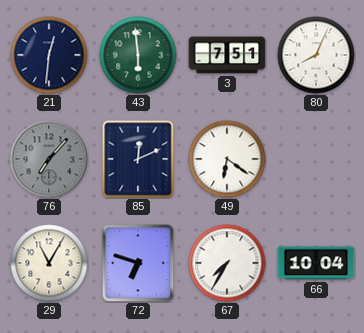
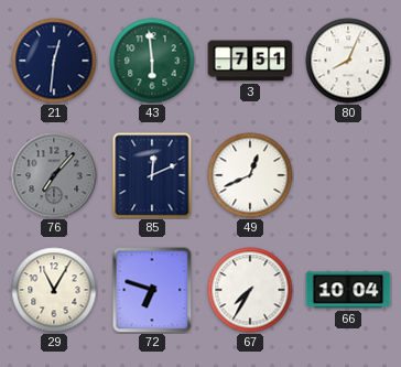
49: 6:21 -> 12:41
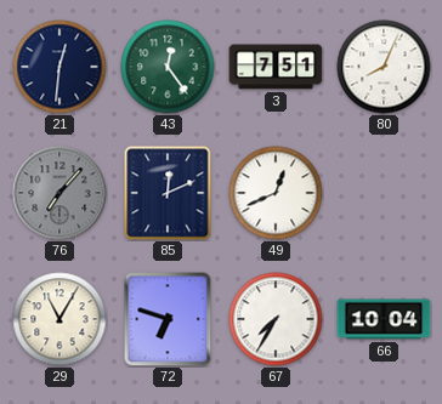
43: 5:59 -> 12:24
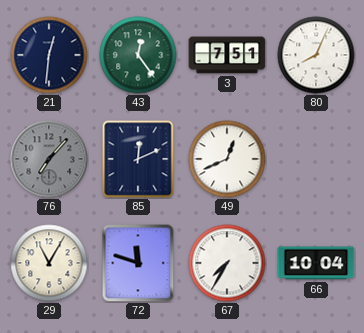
72: 6:48 -> 11:48
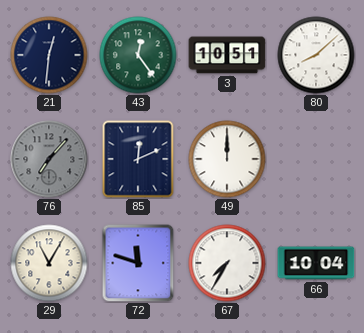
3: 7:51 -> 10:51
80: 8:04 -> 8:08
49: 12:41 -> 12:00
